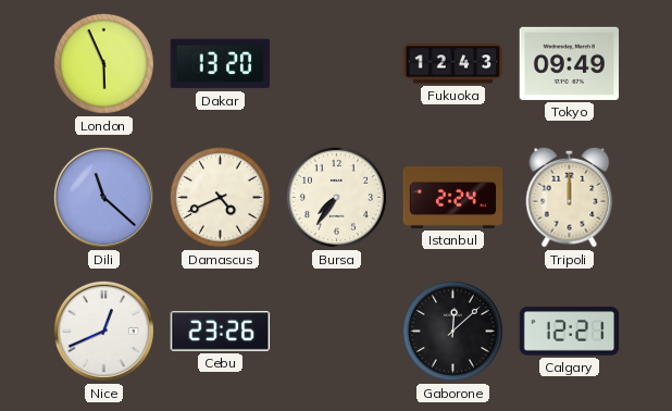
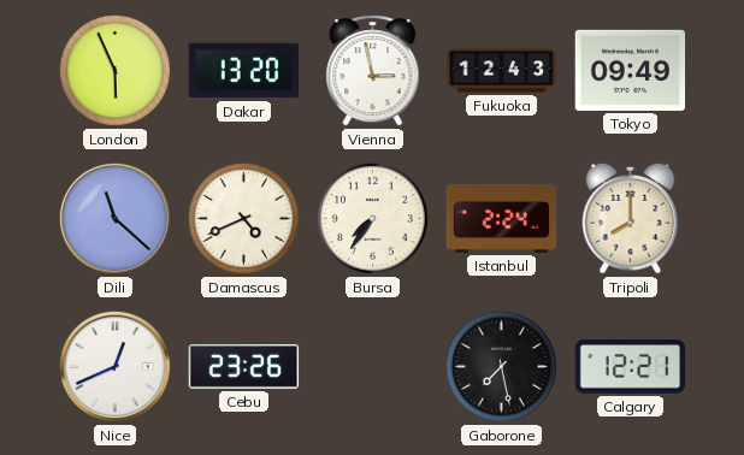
Vienna: none -> 2:58
Tripoli: 12:00 -> 8:00
Gaborone: 12:08 -> 7:28
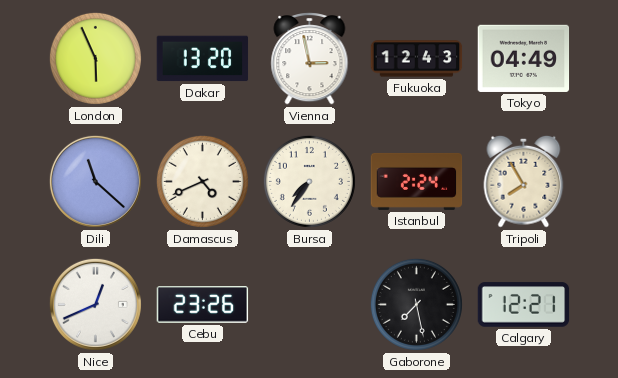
Tokyo: 09:49 -> 04:49
Tripoli: 8:00 -> 7:55
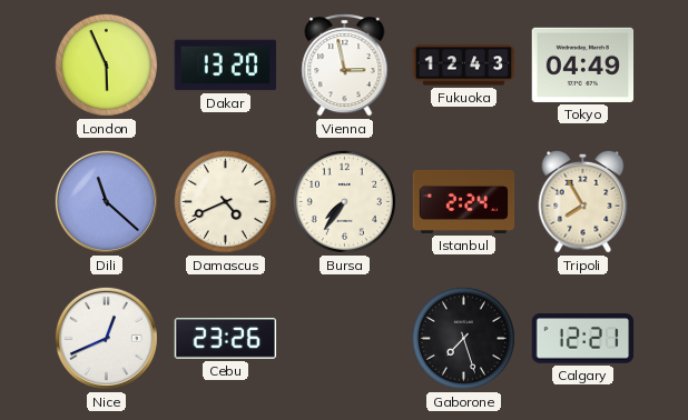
Gaborone: 7:28 -> 7:27
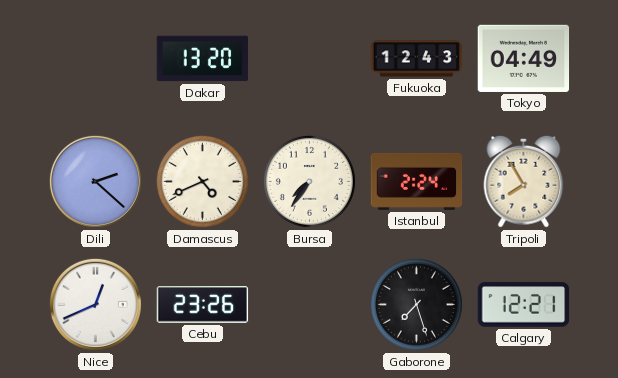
London: 5:56 -> none
Vienna: 2:58 -> none
Dili: 11:22 -> 2:22
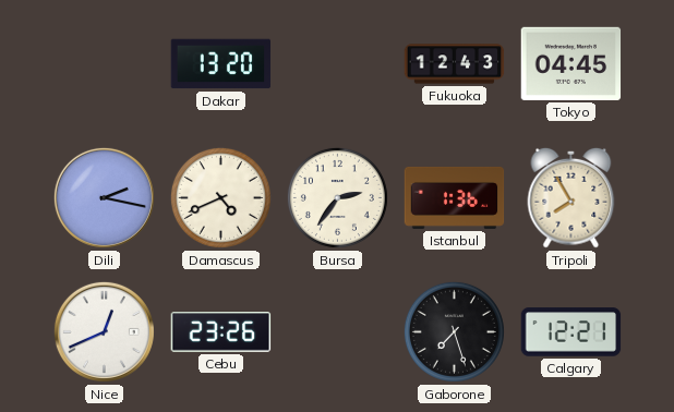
Tokyo: 04:49 -> 04:45
Dili: 2:22 -> 2:17
Bursa: 7:36 -> 2:36
Istanbul: 2:24 -> 1:36
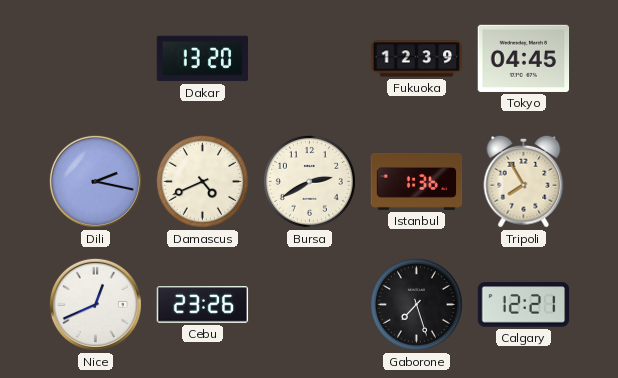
Fukuoka: 12:43 -> 12:39
Bursa: 2:36 -> 2:40
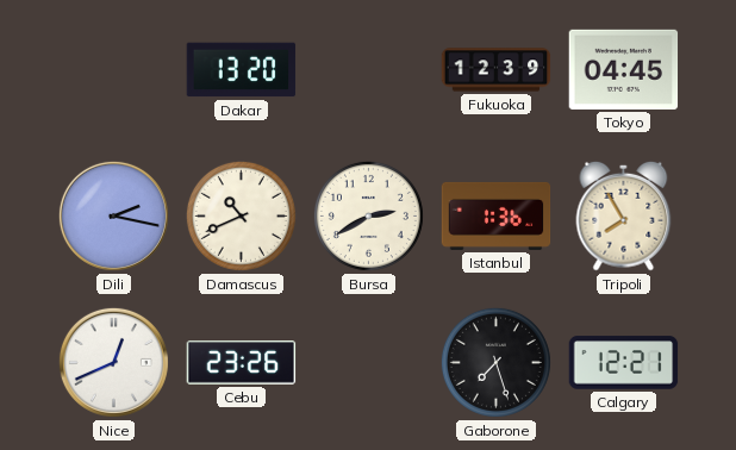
Damascus: 4:41 -> 10:41
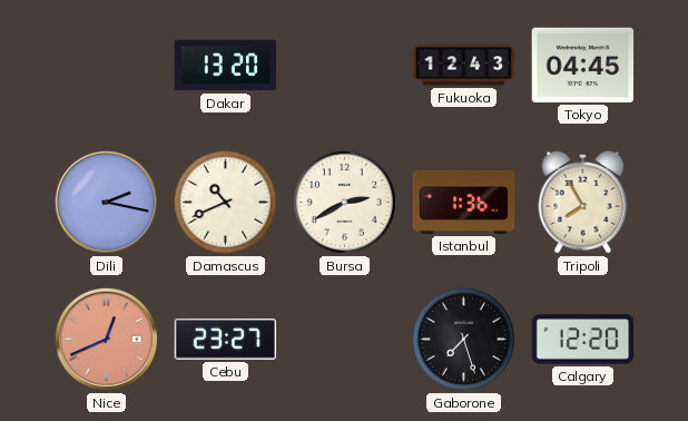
Fukuoka: 12:39 -> 12:43
Nice dial: white -> salmon
Cebu: 23:26 -> 23:27
Calgary: 12:21 -> 12:20
